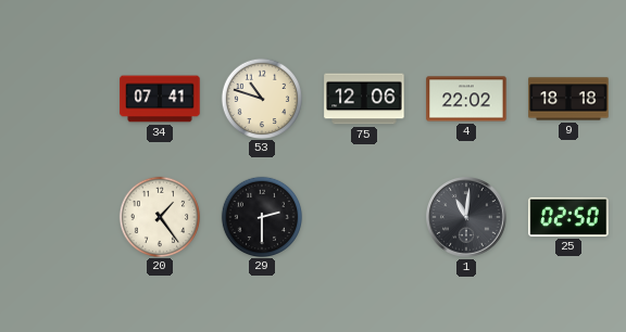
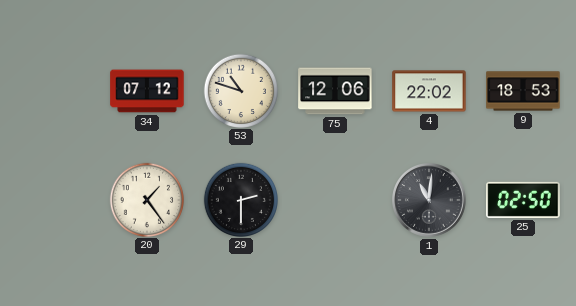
34: 07:41 -> 07:12
9: 18:18 -> 18:53
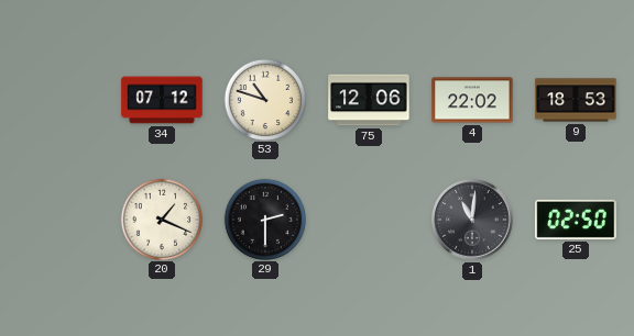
20: 1:24 -> 1:19
